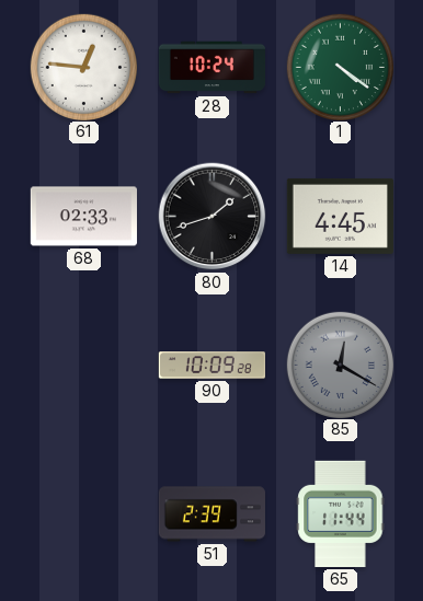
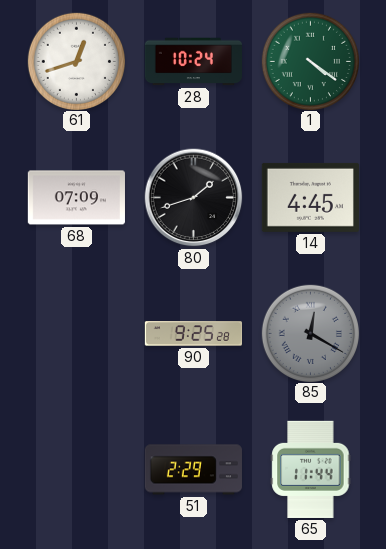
61: 12:46 -> 12:42
68: 02:33 -> 07:09
90: 10:09 -> 9:25
51: 2:39 -> 2:29
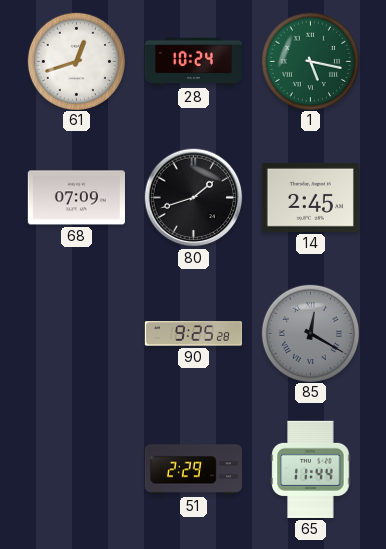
1: 4:21 -> 5:17
14: 4:45 -> 2:45
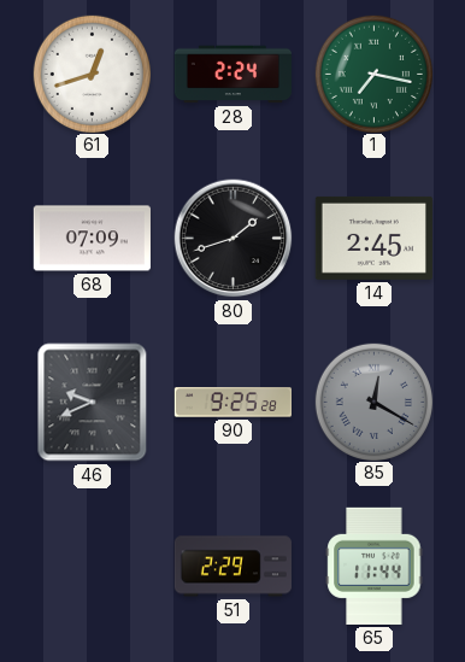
28: 10:24 -> 2:24
1: 5:17 -> 7:17
46: none -> 9:41
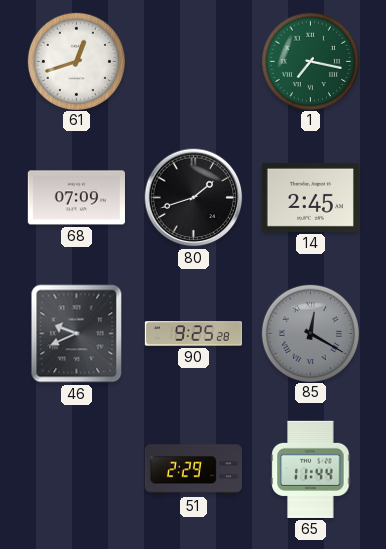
28: 2:24 -> none
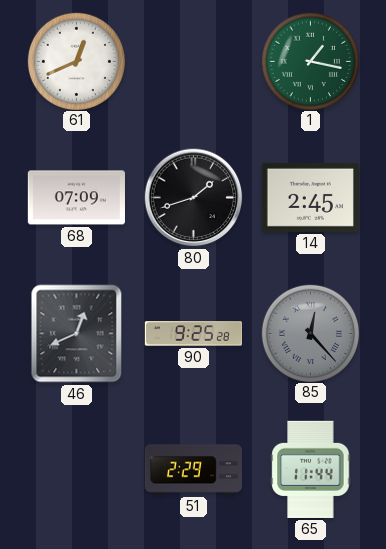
61: 12:42 -> 12:41
1: 7:17 -> 1:17
46: 9:41 -> 12:41
85: 12:20 -> 12:23
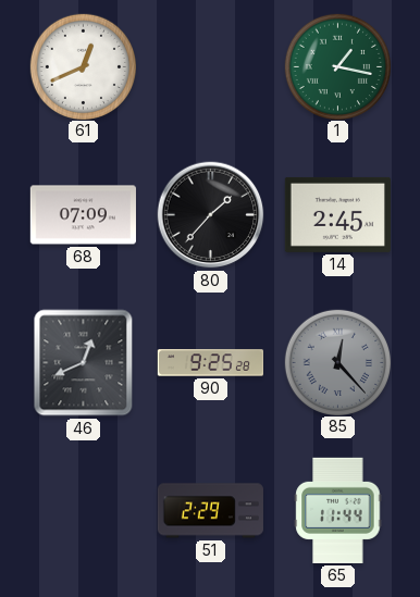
80: 1:42 -> 1:37
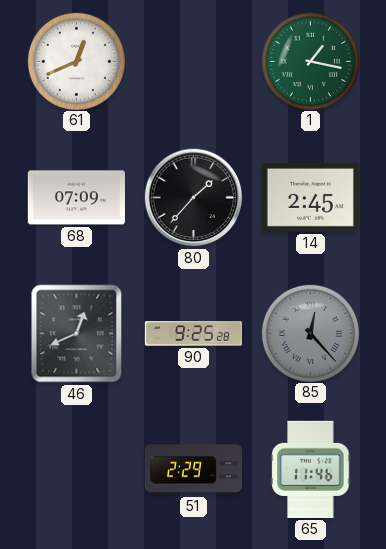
65: 11:44 -> 11:46
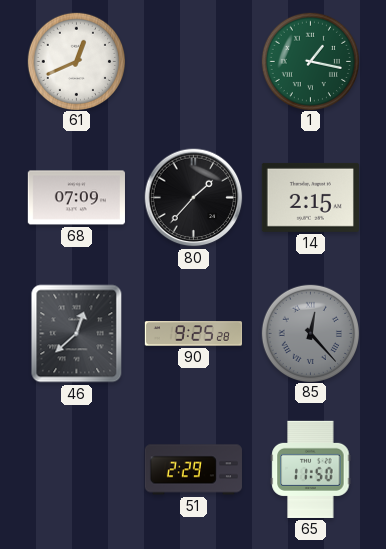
14: 2:45 -> 2:15
46: 12:41 -> 12:38
65: 11:46 -> 11:50
